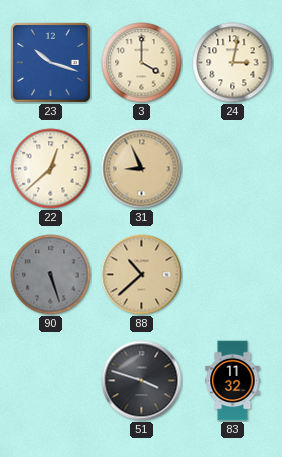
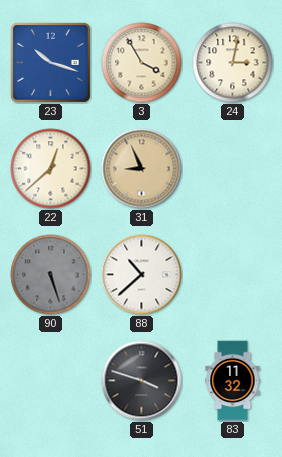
3: 4:00 -> 3:55
88 dial: champagne -> white
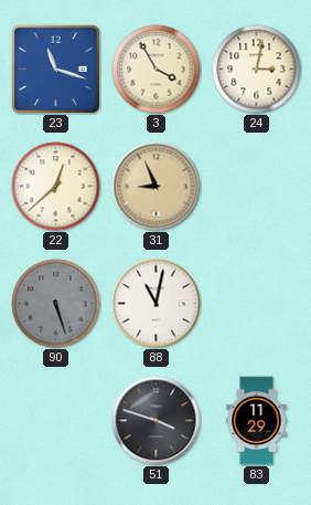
23: 10:18 -> 11:18
88: 10:38 -> 11:02
83: 11:32 -> 11:29
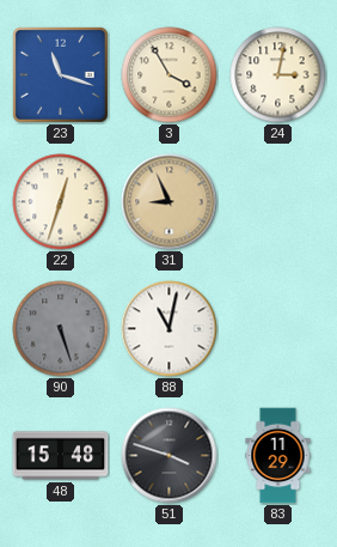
22: 12:38 -> 12:33
48: none -> 15:48
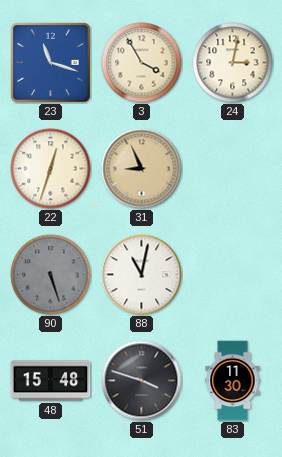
83: 11:29 -> 11:30
